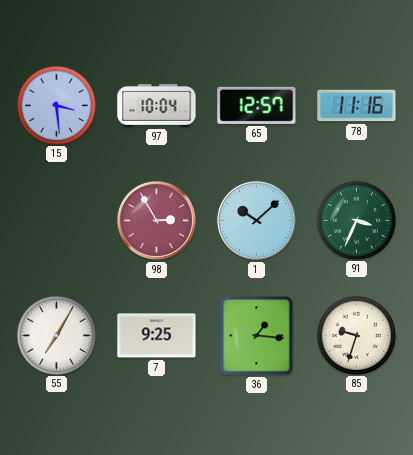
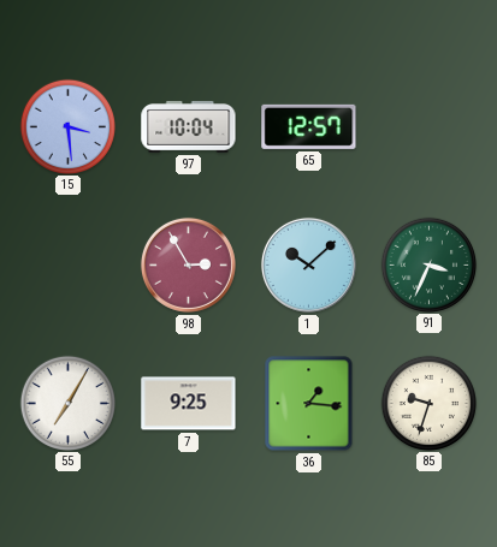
78: 11:16 -> none
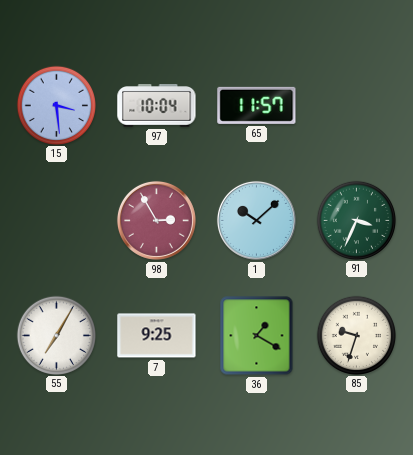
65: 12:57 -> 11:57
36: 1:16 -> 1:20
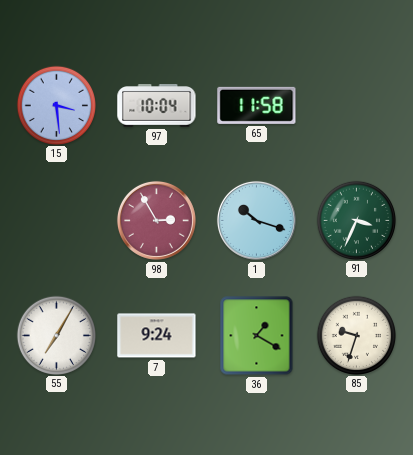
65: 11:57 -> 11:58
1: 10:08 -> 10:18
7: 9:25 -> 9:24
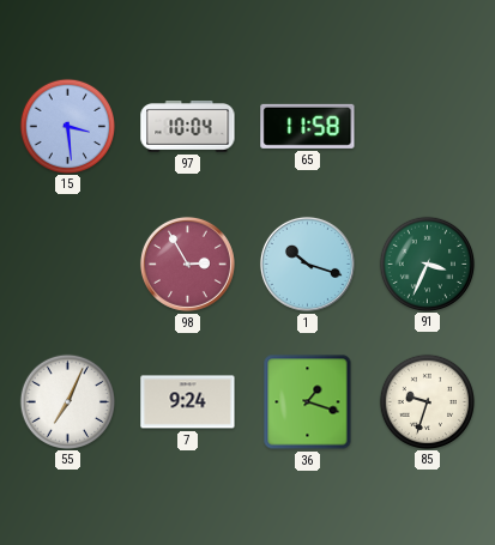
55: 7:05 -> 7:04
36: 1:20 -> 1:18
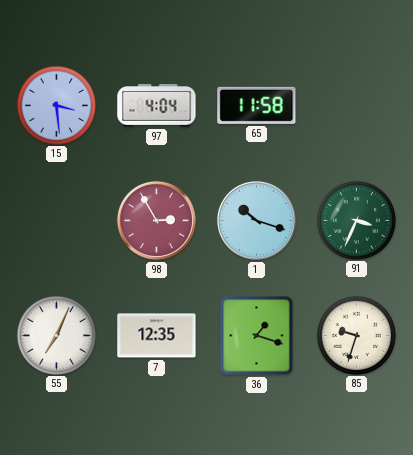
97: 10:04 -> 4:04
7: 9:24 -> 12:35
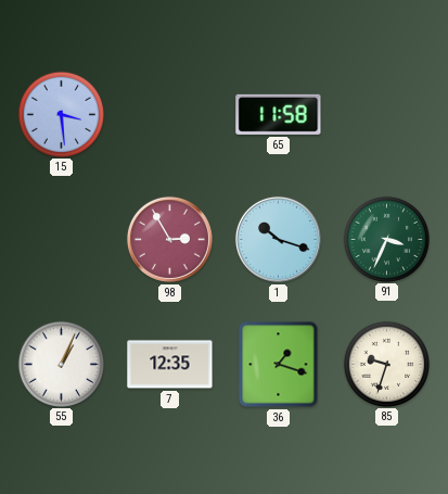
97: 4:04 -> none
55: 7:04 -> 1:04
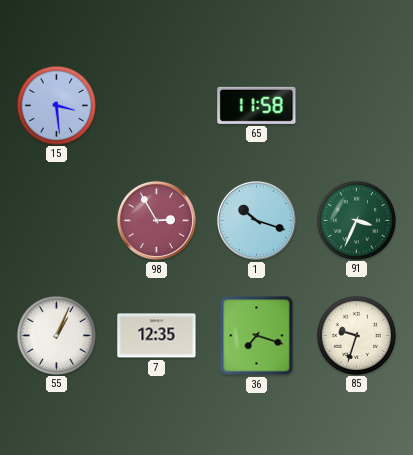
36: 1:18 -> 7:18
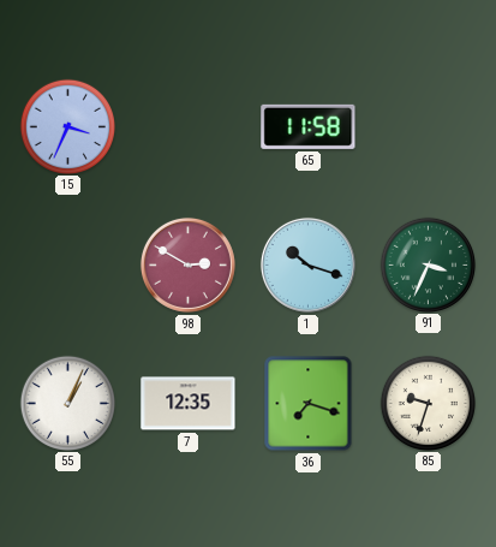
15: 3:29 -> 3:34
98: 2:55 -> 2:50
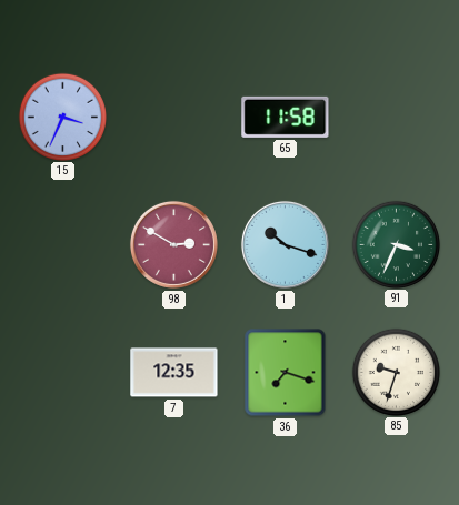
55: 1:04 -> none
